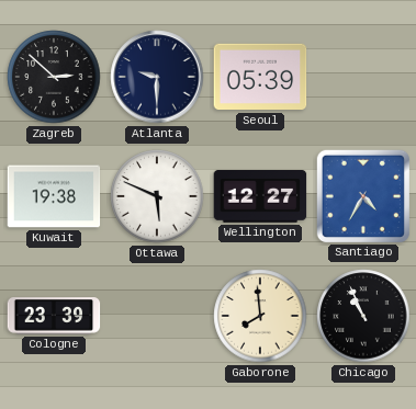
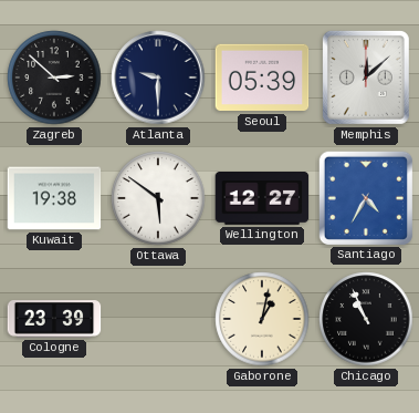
Memphis: none -> 12:08
Ottawa: 5:49 -> 5:51
Gaborone: 7:59 -> 1:02
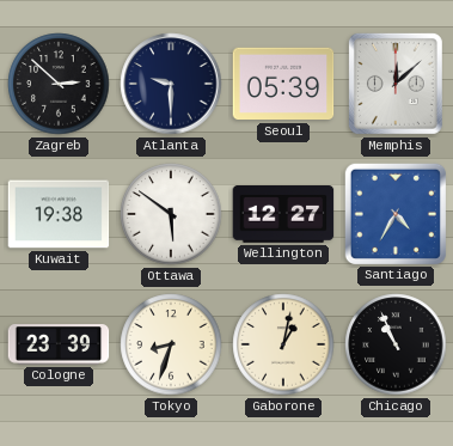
Tokyo: none -> 8:33
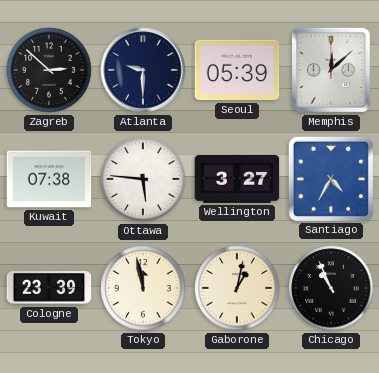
Kuwait: 19:38 -> 07:38
Ottawa: 5:51 -> 5:46
Wellington: 12:27 -> 3:27
Tokyo: 8:33 -> 11:58
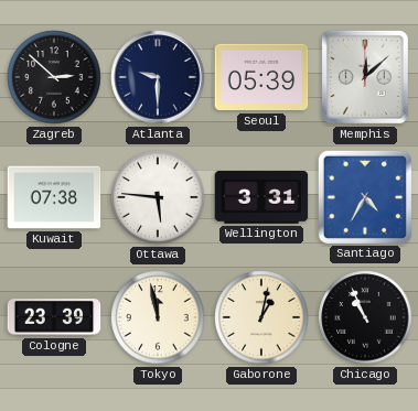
Wellington: 3:27 -> 3:31
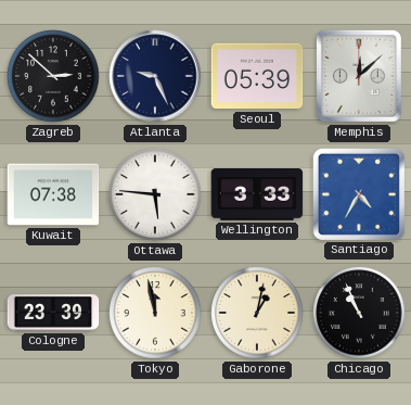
Atlanta: 9:30 -> 9:26
Wellington: 3:31 -> 3:33
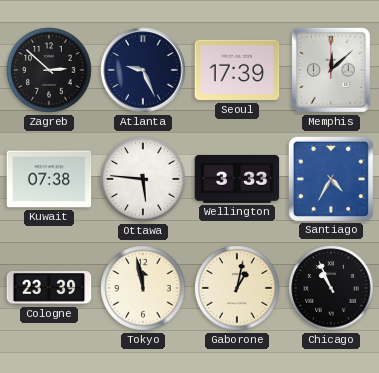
Seoul: 05:39 -> 17:39
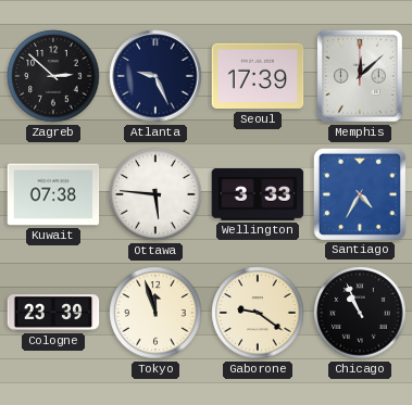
Tokyo: 11:58 -> 11:57
Gaborone: 1:02 -> 9:21
